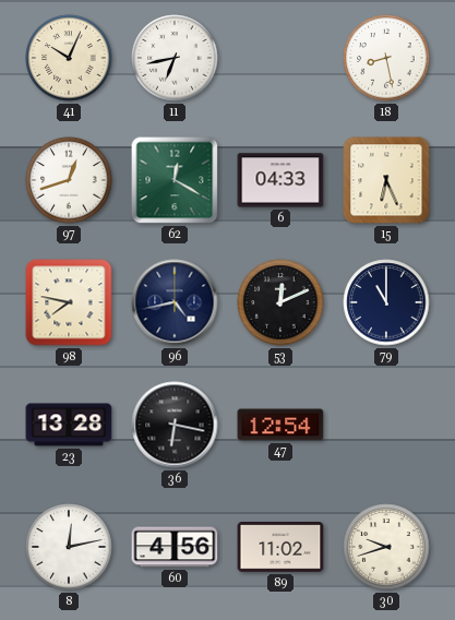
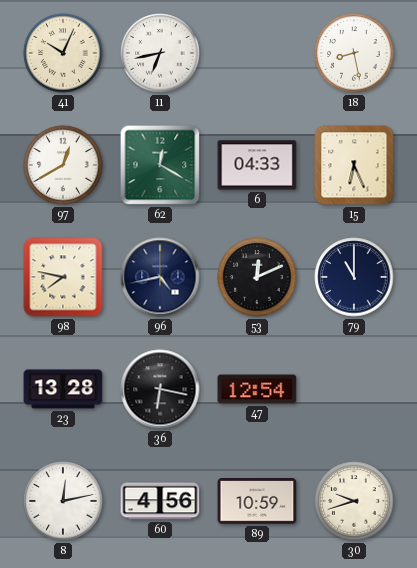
97: 12:42 -> 12:40
89: 11:02 -> 10:59
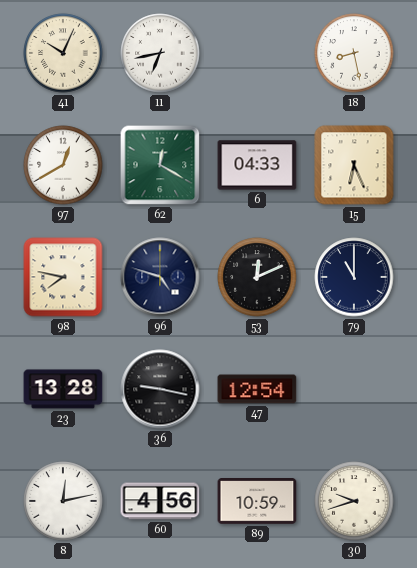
96: 4:43 -> 4:48
36: 6:17 -> 9:17
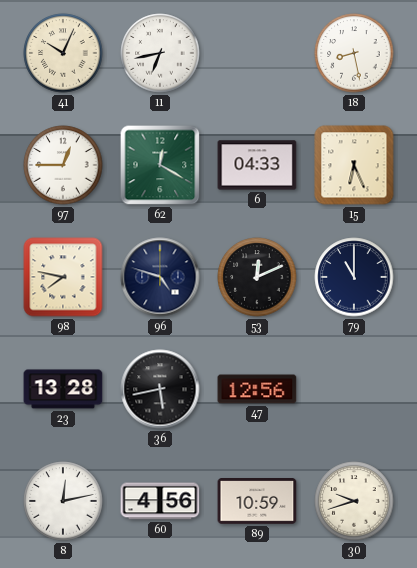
97: 12:40 -> 12:45
36: 9:17 -> 5:43
47: 12:54 -> 12:56
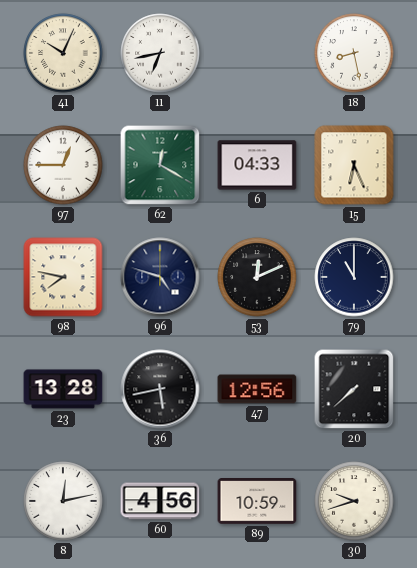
20: none -> 7:38
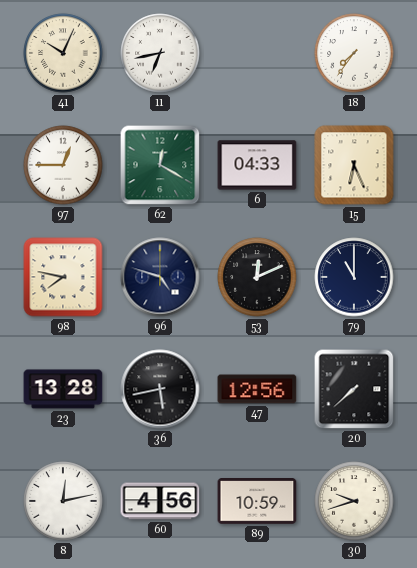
18: 8:28 -> 7:36
